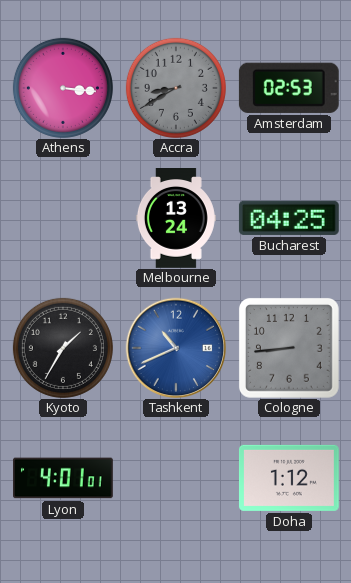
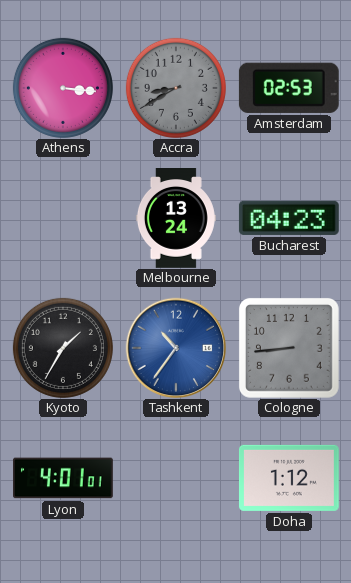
Bucharest: 04:25 -> 04:23
Tashkent: 10:41 -> 10:36
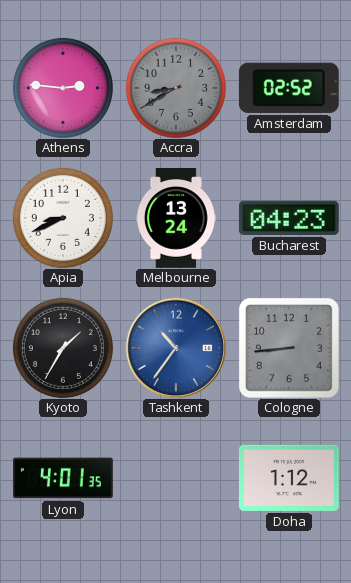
Athens: 3:16 -> 2:46
Amsterdam: 02:53 -> 02:52
Apia: none -> 8:41
Lyon: 4:01:01 -> 4:01:35
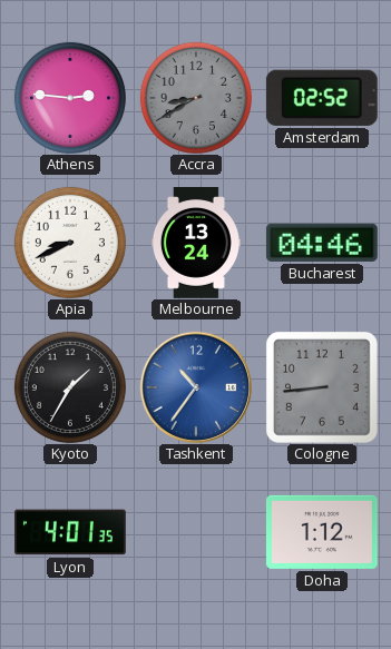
Bucharest: 04:23 -> 04:46
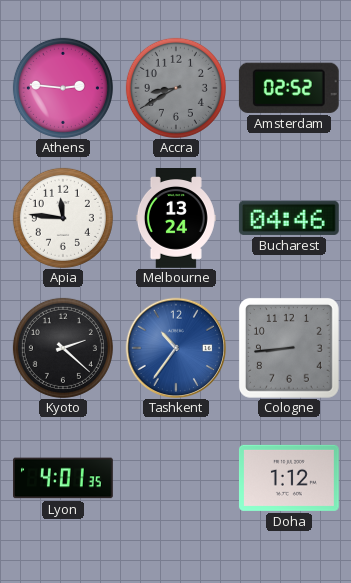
Apia: 8:41 -> 11:46
Kyoto: 1:35 -> 2:22
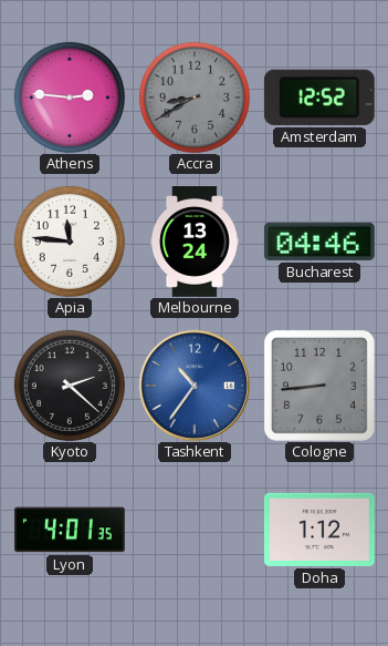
Amsterdam: 02:52 -> 12:52
